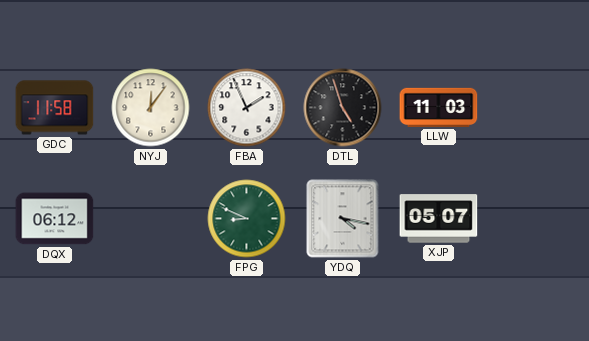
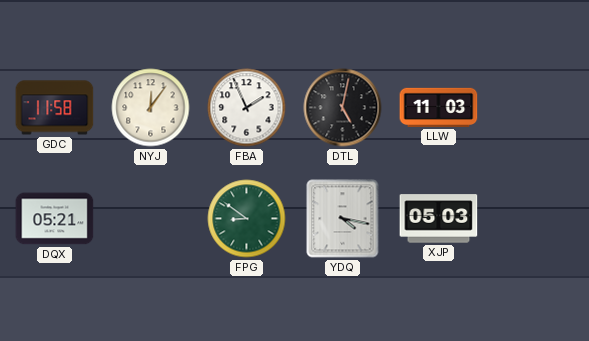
DTL: 4:57 -> 5:02
DQX: 06:12 -> 05:21
FPG: 8:49 -> 8:51
XJP: 05:07 -> 05:03
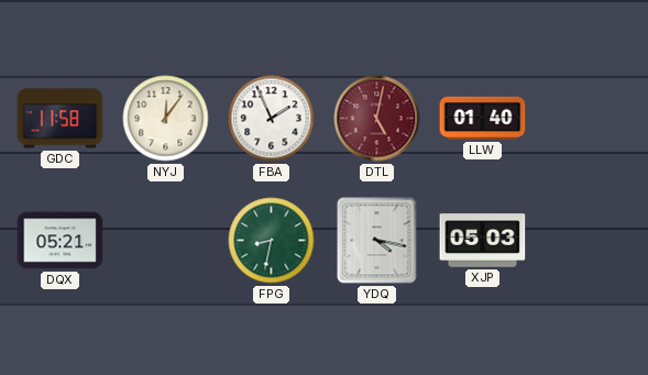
DTL dial: black -> burgundy
LLW: 11:03 -> 01:40
FPG: 8:51 -> 8:32
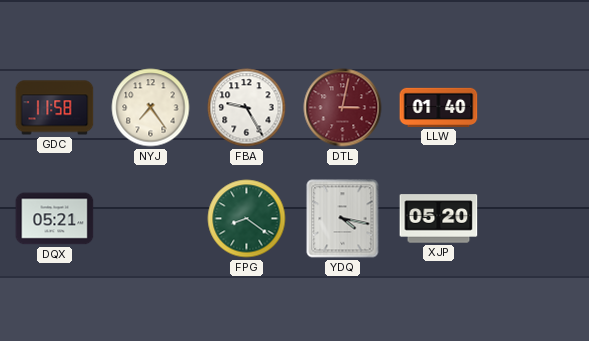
NYJ: 12:06 -> 7:24
FBA: 1:56 -> 9:25
DTL: 5:02 -> 3:02
FPG: 8:32 -> 8:21
XJP: 05:03 -> 05:20
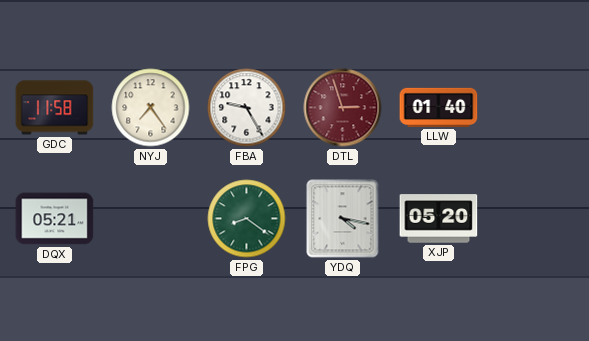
DTL: 3:02 -> 2:57
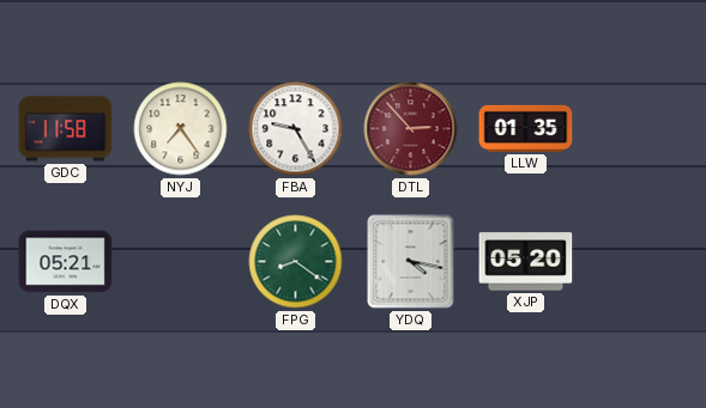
DTL: 2:57 -> 2:53
LLW: 01:40 -> 01:35
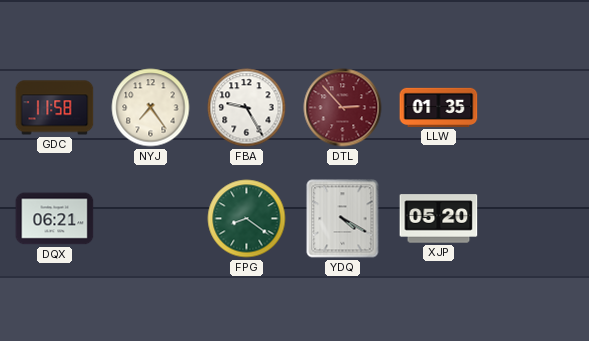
DQX: 05:21 -> 06:21
YDQ: 4:17 -> 4:20
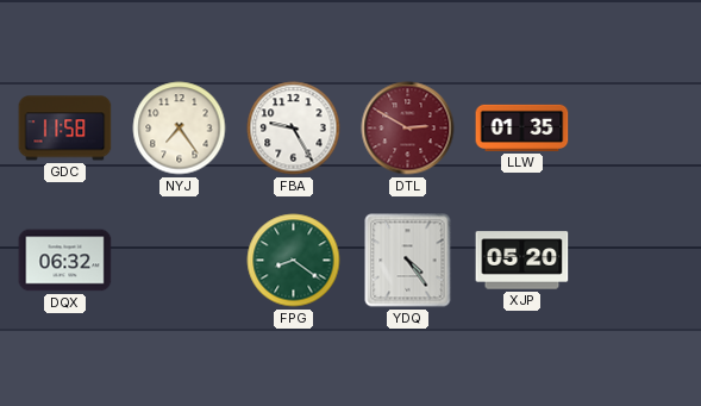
DTL: 2:53 -> 2:50
DQX: 06:21 -> 06:32
YDQ: 4:20 -> 4:24
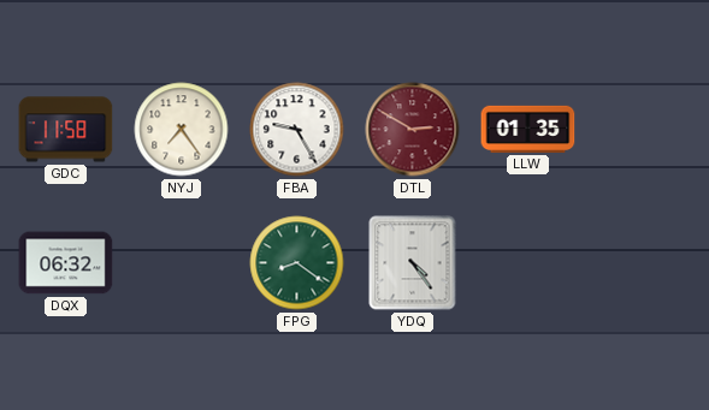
XJP: 05:20 -> none
